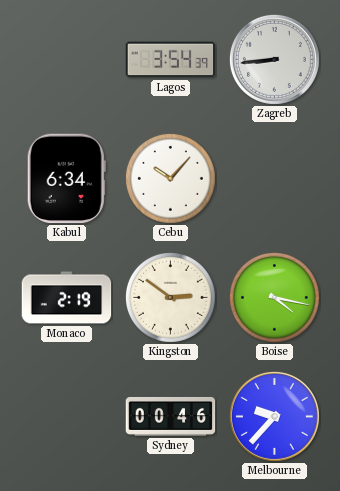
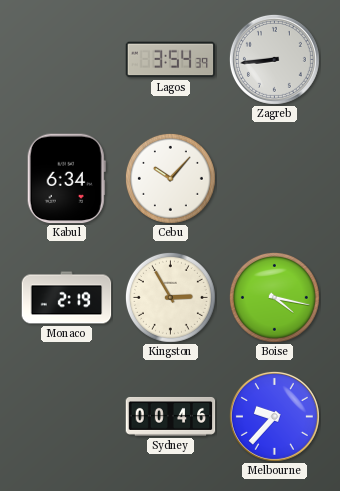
Kingston: 2:51 -> 2:55
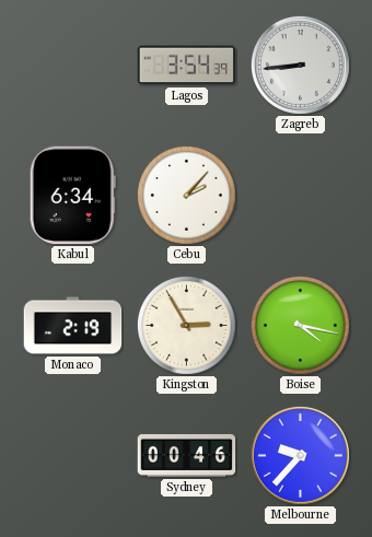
Cebu: 10:07 -> 2:07
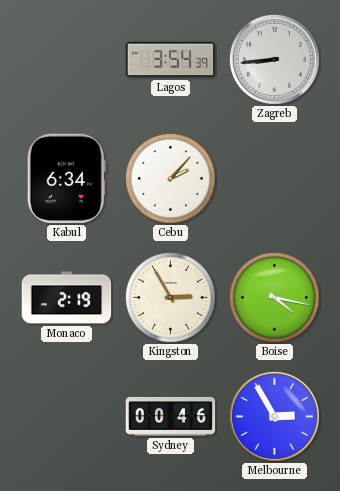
Melbourne: 9:37 -> 2:55
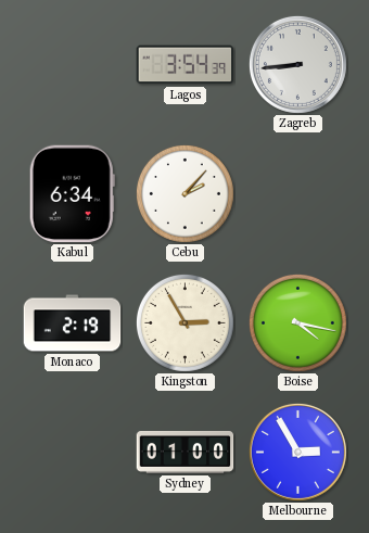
Sydney: 00:46 -> 01:00
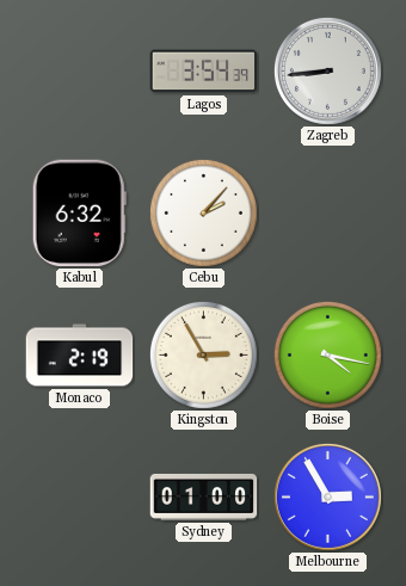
Kabul: 6:34 -> 6:32
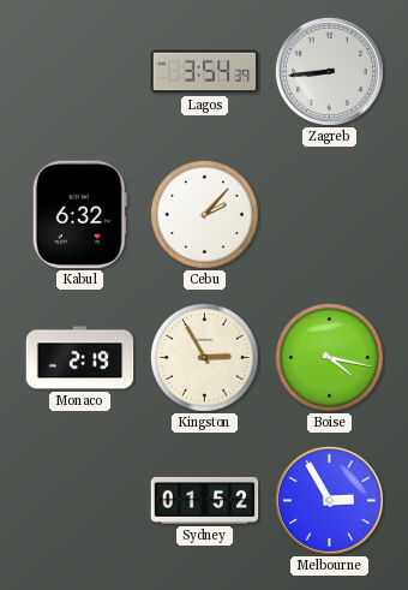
Sydney: 01:00 -> 01:52
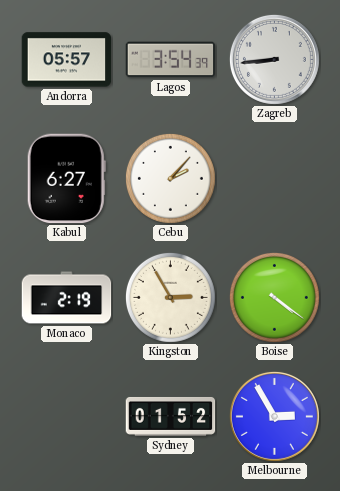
Andorra: none -> 05:57
Kabul: 6:32 -> 6:27
Boise: 4:17 -> 4:21
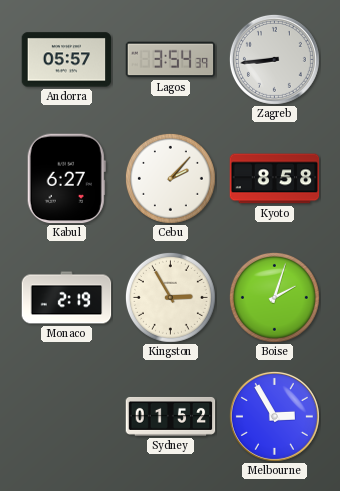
Kyoto: none -> 8:58
Boise: 4:21 -> 2:03
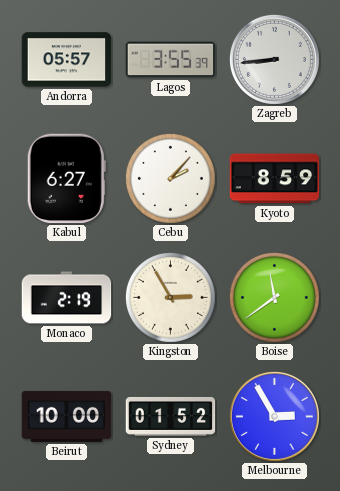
Lagos: 3:54 -> 3:55
Kyoto: 8:58 -> 8:59
Boise: 2:03 -> 11:39
Beirut: none -> 10:00
